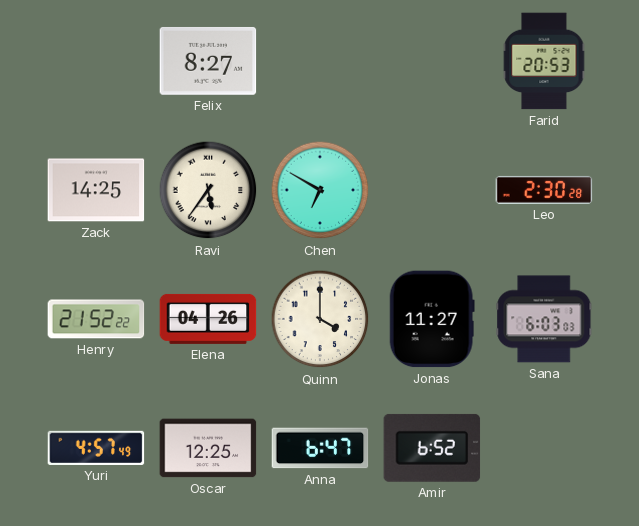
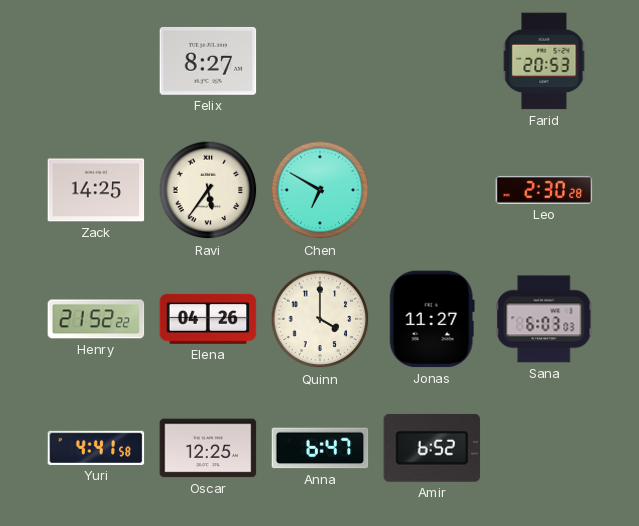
Yuri: 4:57 -> 4:41
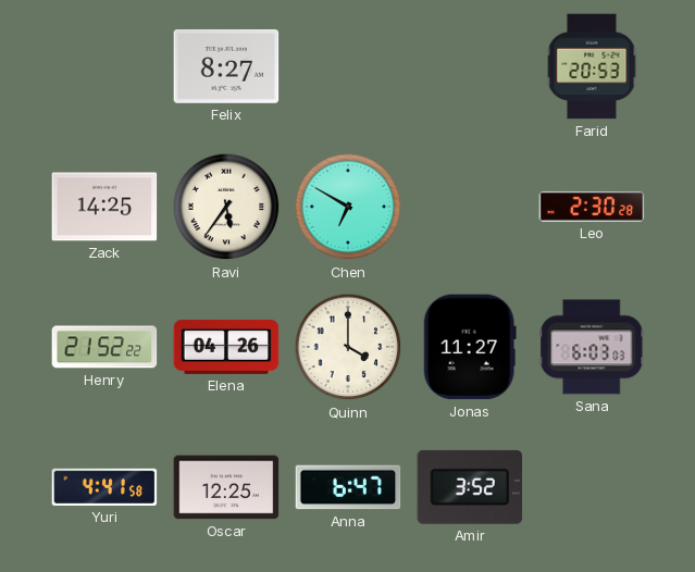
Amir: 6:52 -> 3:52
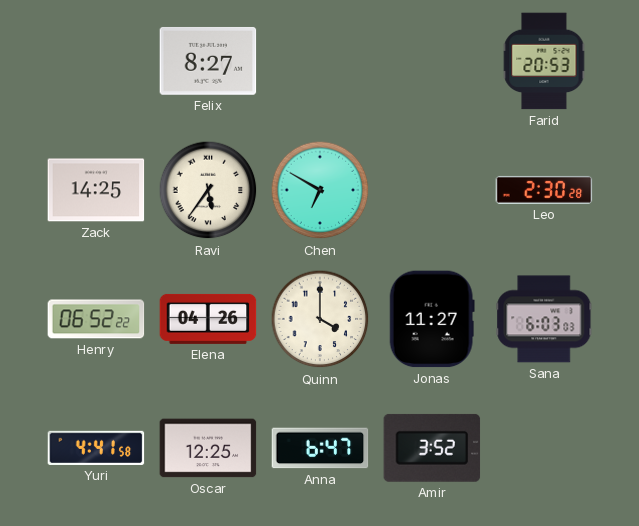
Henry: 21:52 -> 06:52
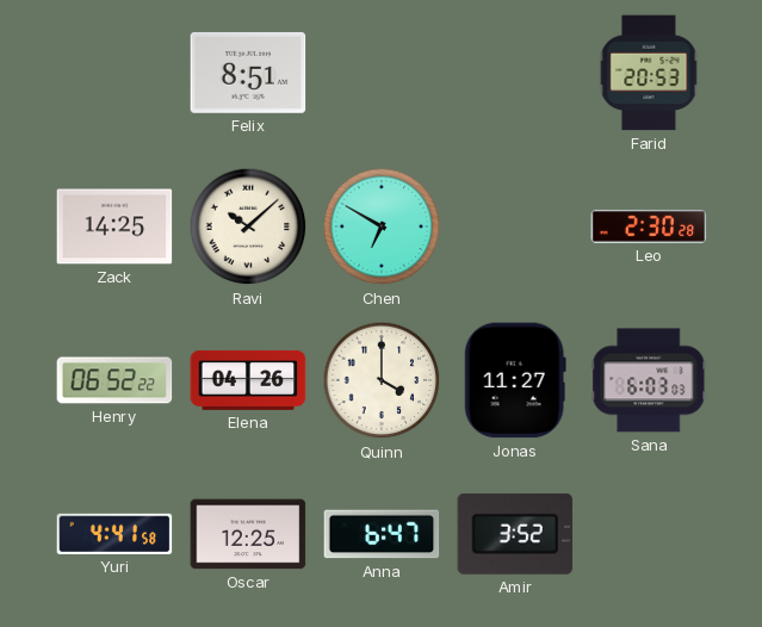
Felix: 8:27 -> 8:51
Ravi: 5:36 -> 10:08
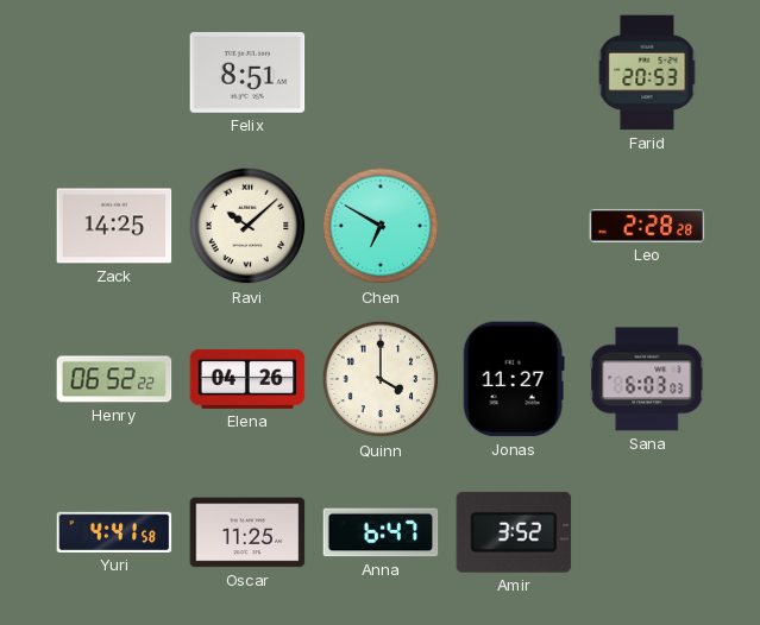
Leo: 2:30 -> 2:28
Oscar: 12:25 -> 11:25
